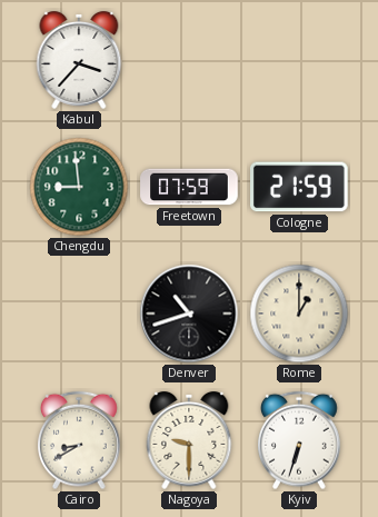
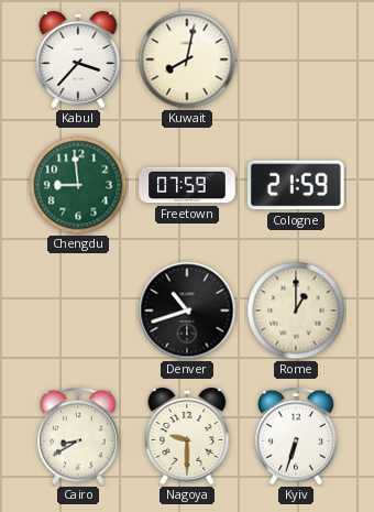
Kuwait: none -> 8:02
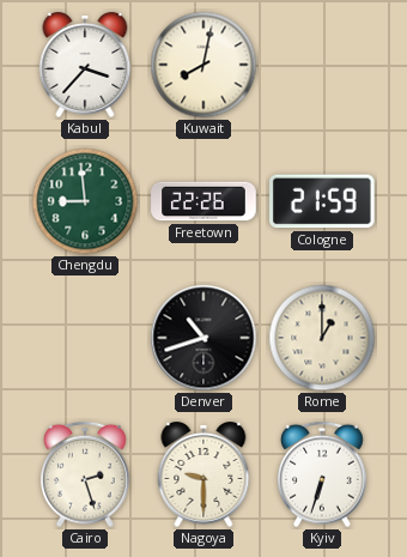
Freetown: 07:59 -> 22:26
Cairo: 8:40 -> 2:27
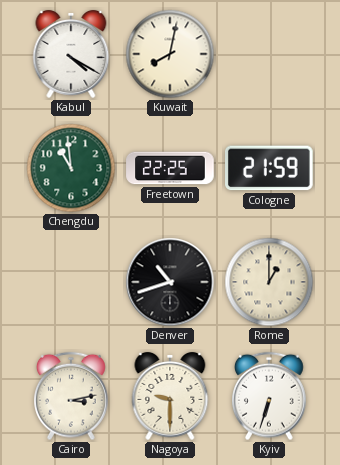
Kabul: 3:37 -> 4:20
Chengdu: 8:59 -> 10:59
Freetown: 22:26 -> 22:25
Cairo: 2:27 -> 3:13
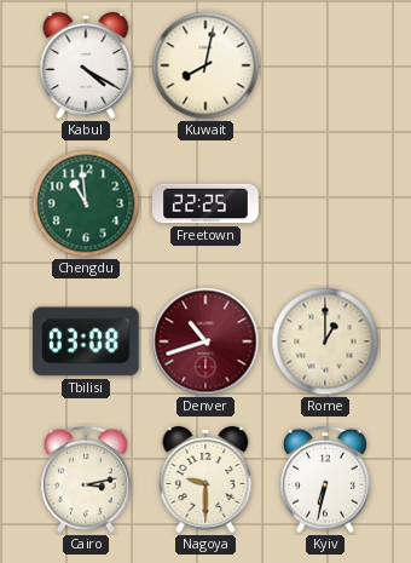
Cologne: 21:59 -> none
Tbilisi: none -> 03:08
Denver dial: black -> burgundy
Kyiv: 6:33 -> 6:32
